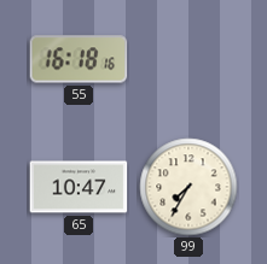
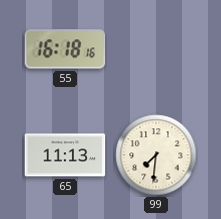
65: 10:47 -> 11:13
99: 7:35 -> 7:31
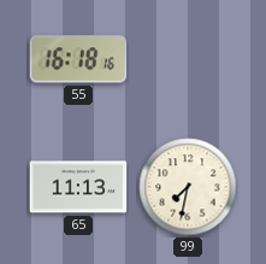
99: 7:31 -> 7:32
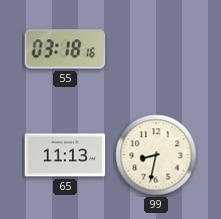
55: 16:18 -> 03:18
99: 7:32 -> 8:32
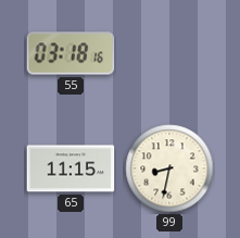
65: 11:13 -> 11:15
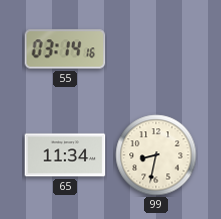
55: 03:18 -> 03:14
65: 11:15 -> 11:34
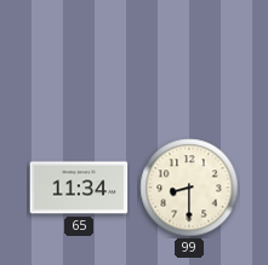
55: 03:14 -> none
99: 8:32 -> 8:30
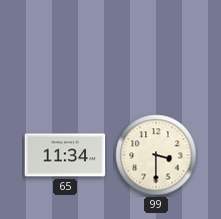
99: 8:30 -> 3:30
